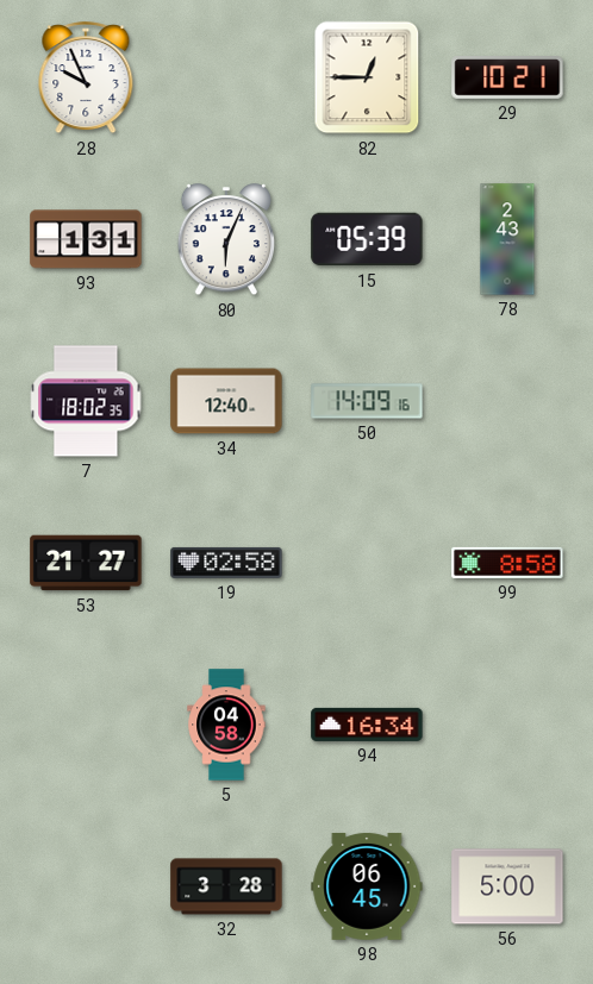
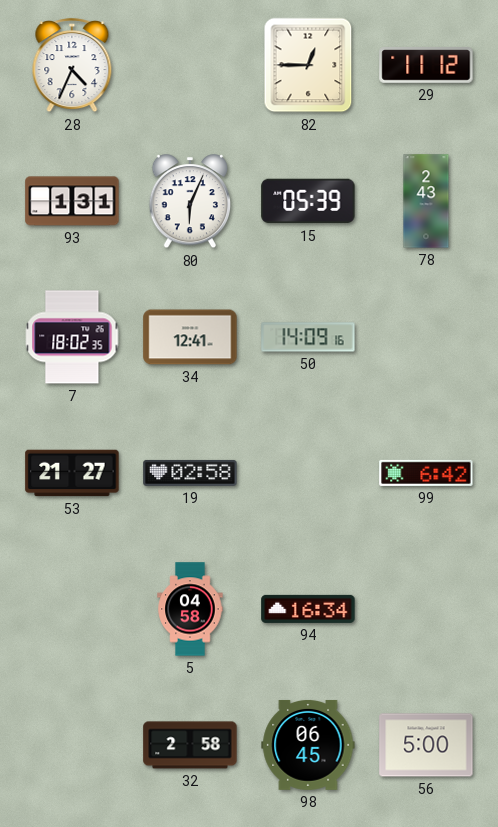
28: 9:56 -> 4:34
29: 10:21 -> 11:12
34: 12:40 -> 12:41
99: 8:58 -> 6:42
32: 3:28 -> 2:58
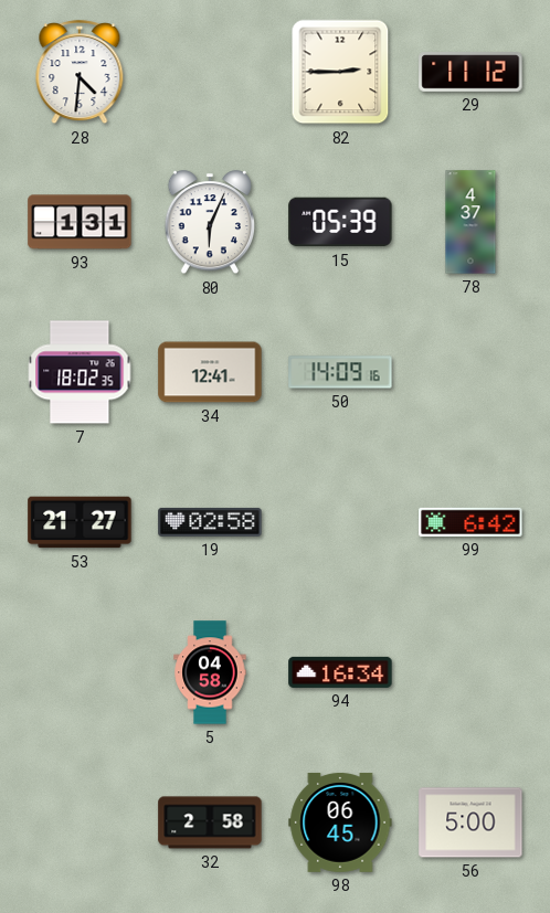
28: 4:34 -> 4:31
82: 12:45 -> 2:45
78: 2:43 -> 4:37
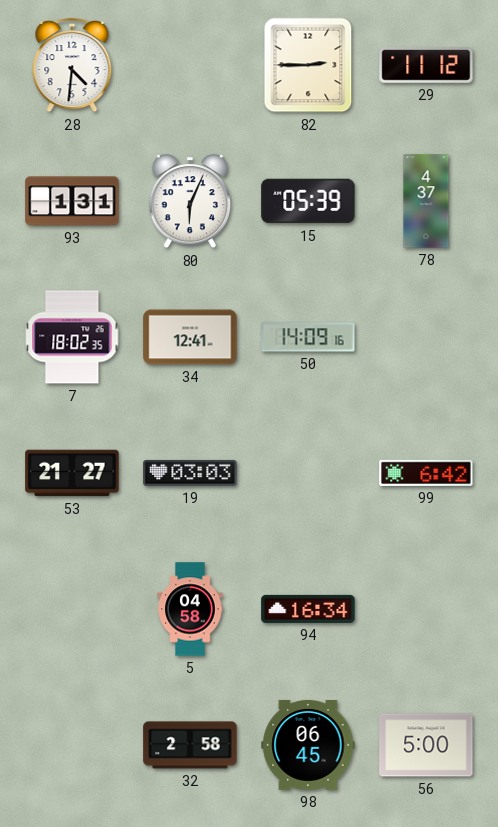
19: 02:58 -> 03:03
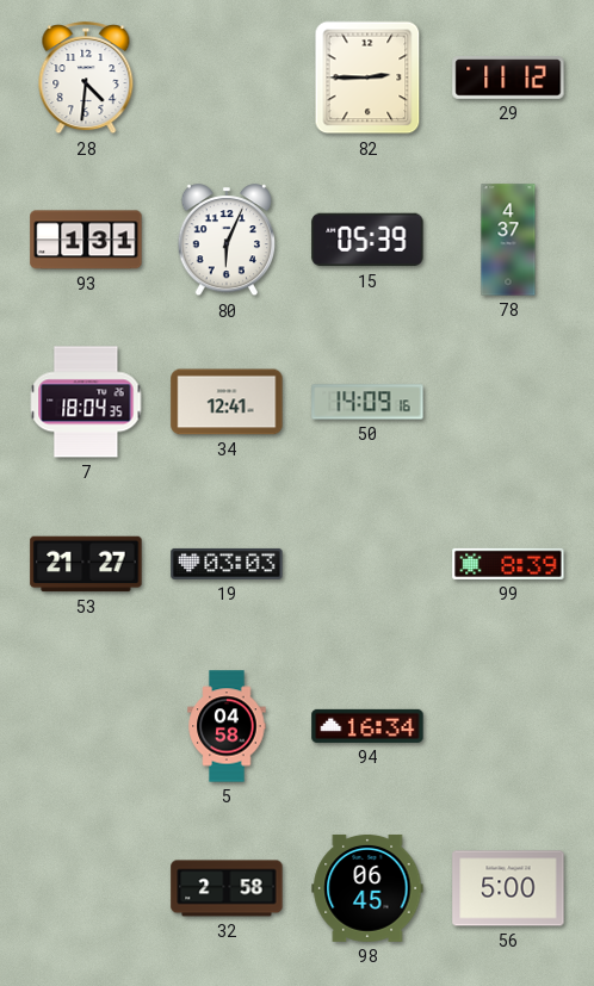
7: 18:02 -> 18:04
99: 6:42 -> 8:39
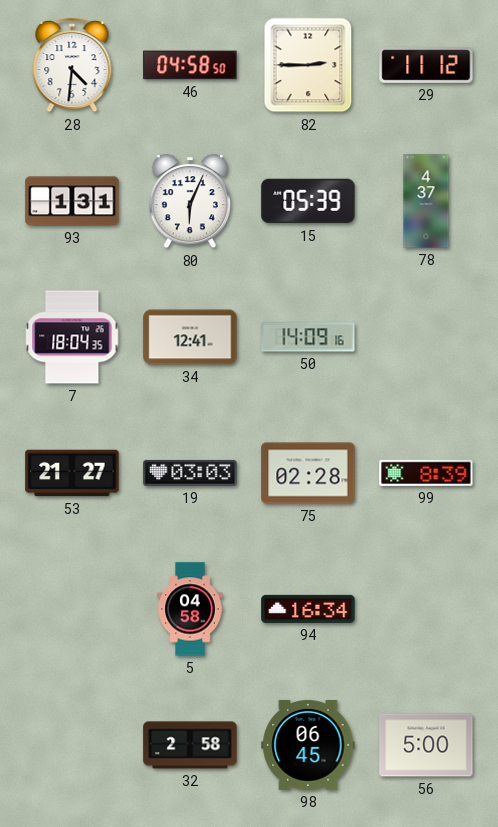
46: none -> 04:58
75: none -> 02:28
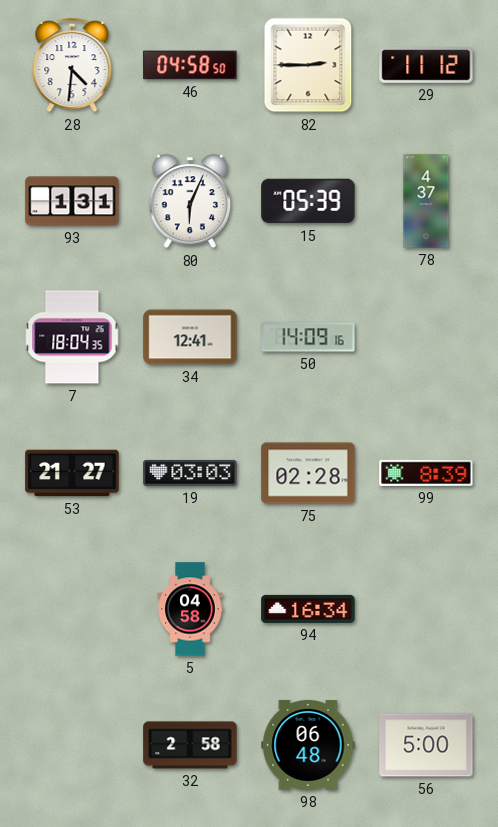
98: 06:45 -> 06:48
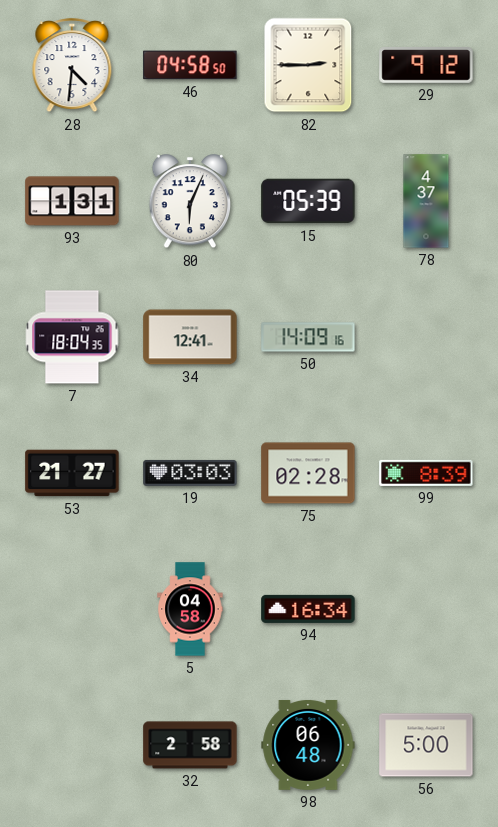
29: 11:12 -> 9:12
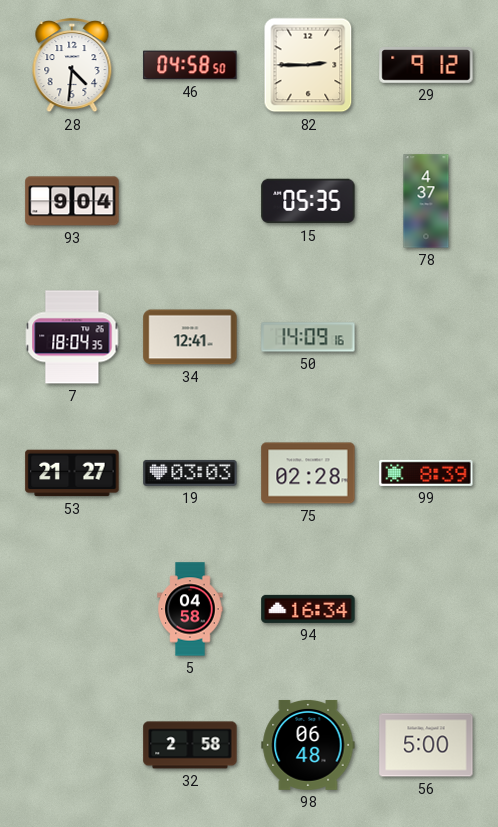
93: 1:31 -> 9:04
80: 6:04 -> none
15: 05:39 -> 05:35
